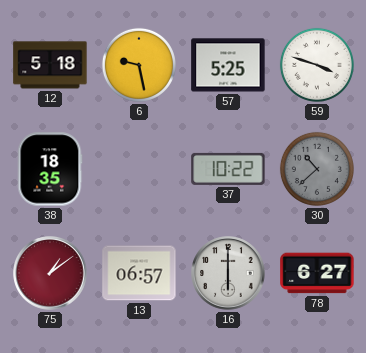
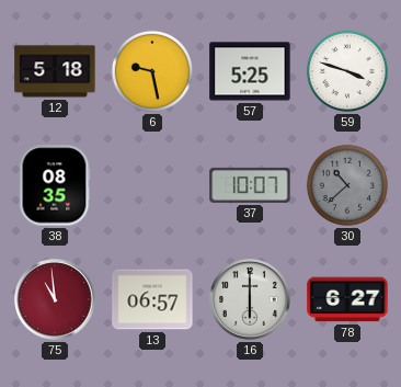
38: 18:35 -> 08:35
37: 10:22 -> 10:07
75: 1:09 -> 10:59
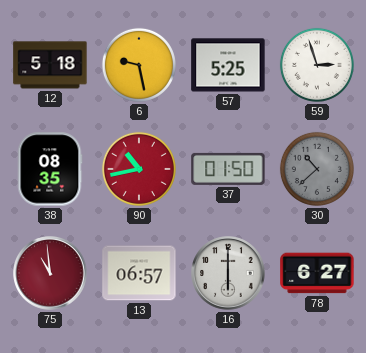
59: 3:48 -> 2:57
90: none -> 10:43
37: 10:07 -> 01:50
